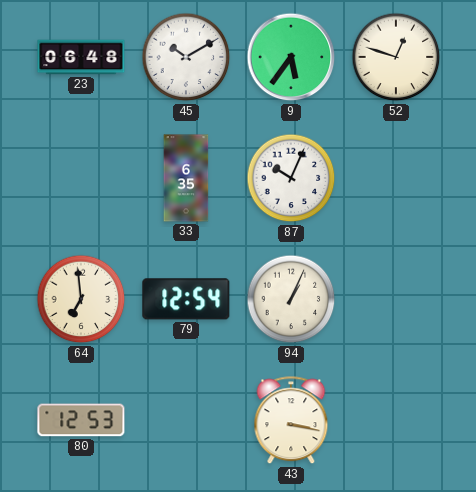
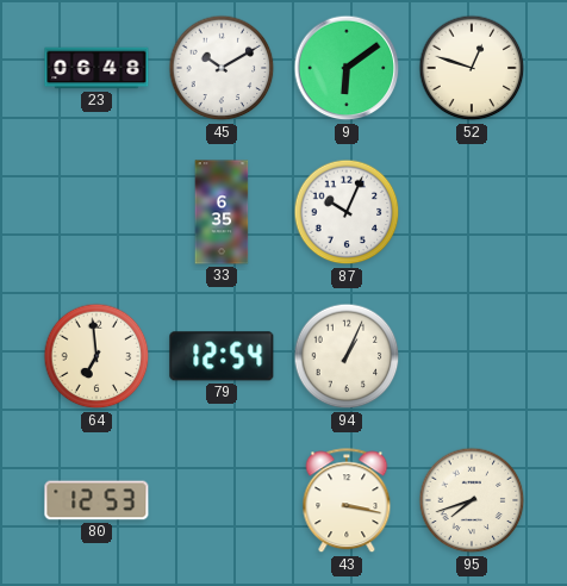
9: 5:36 -> 6:09
95: none -> 7:42
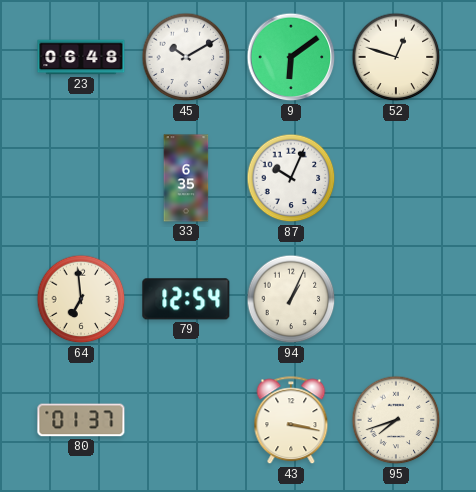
80: 12:53 -> 01:37
